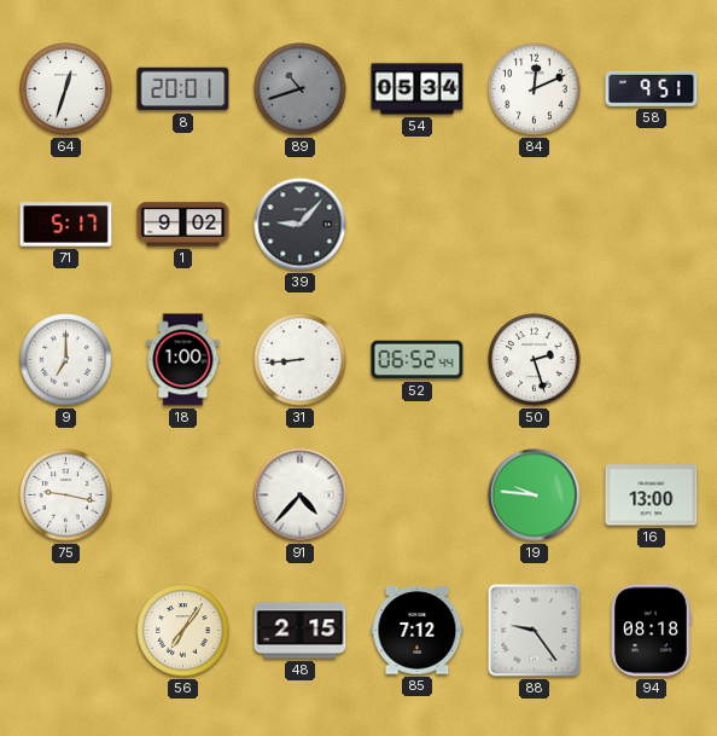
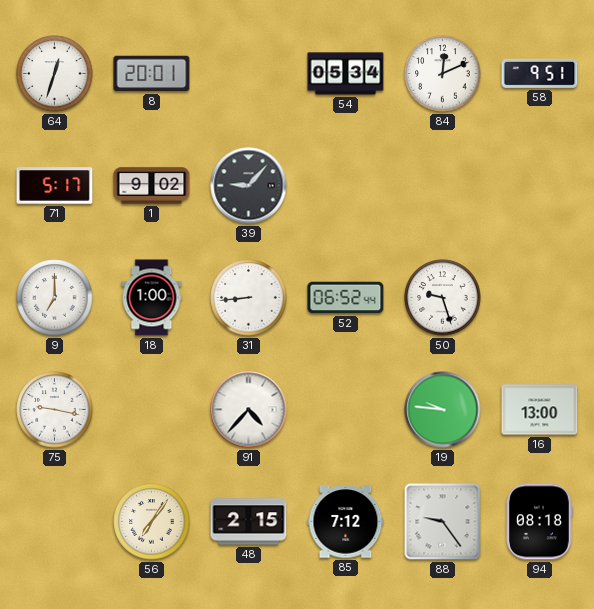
89: 10:42 -> none
50: 2:27 -> 9:27
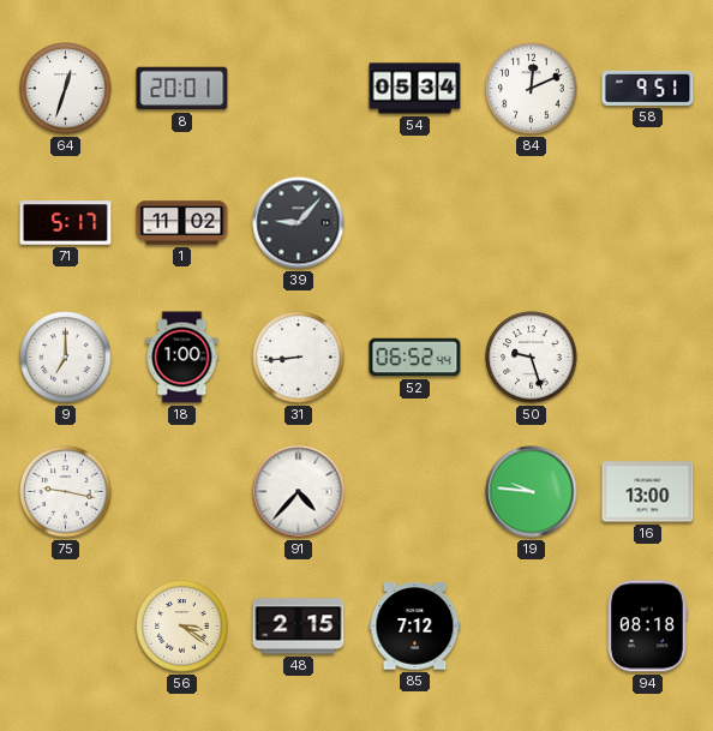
1: 9:02 -> 11:02
56: 7:06 -> 3:21
88: 9:24 -> none
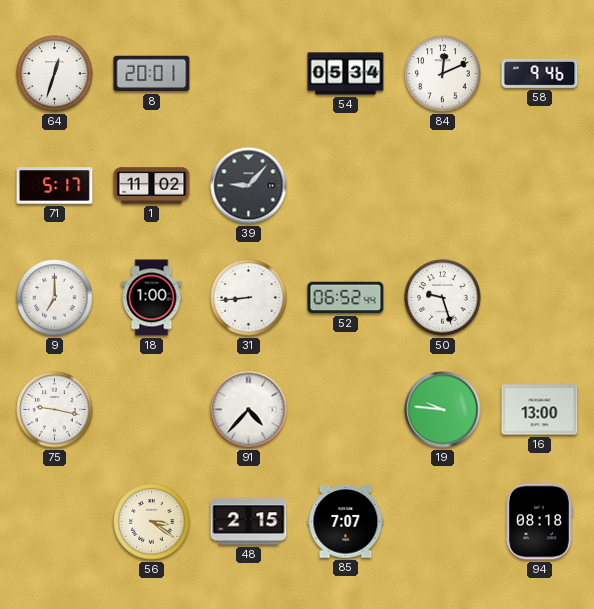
58: 9:51 -> 9:46
85: 7:12 -> 7:07
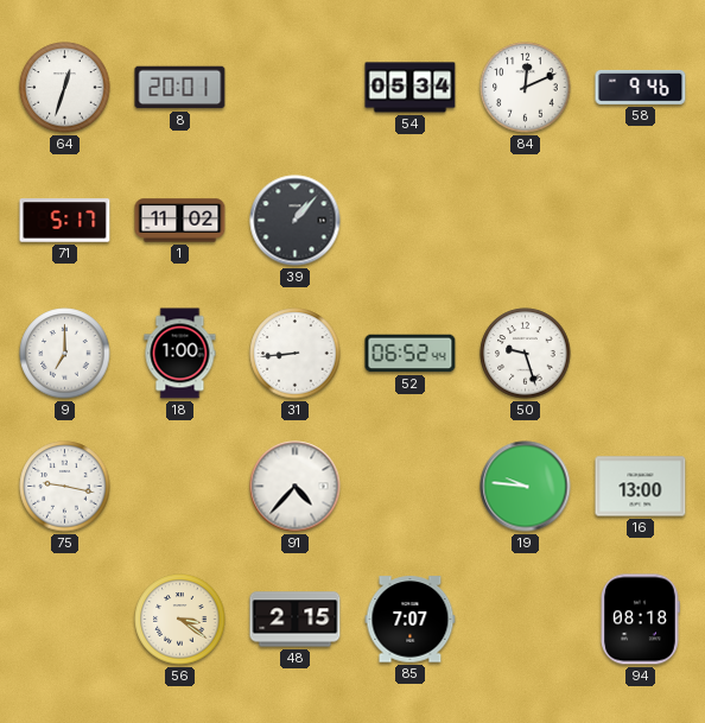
39: 9:07 -> 1:07
